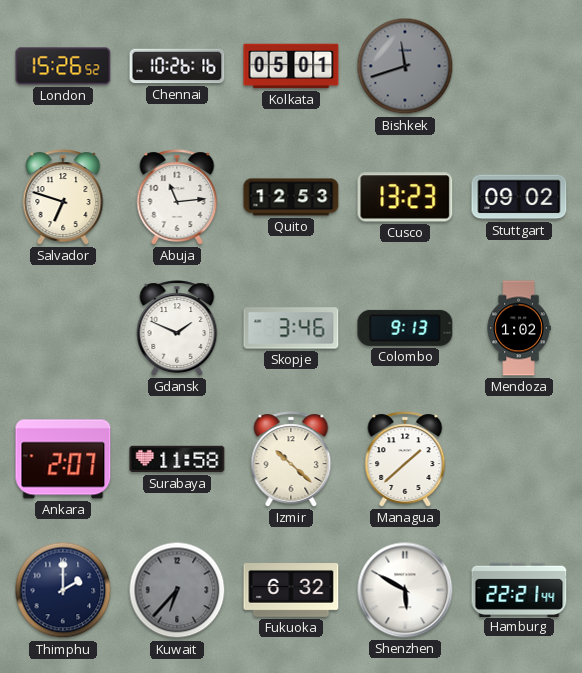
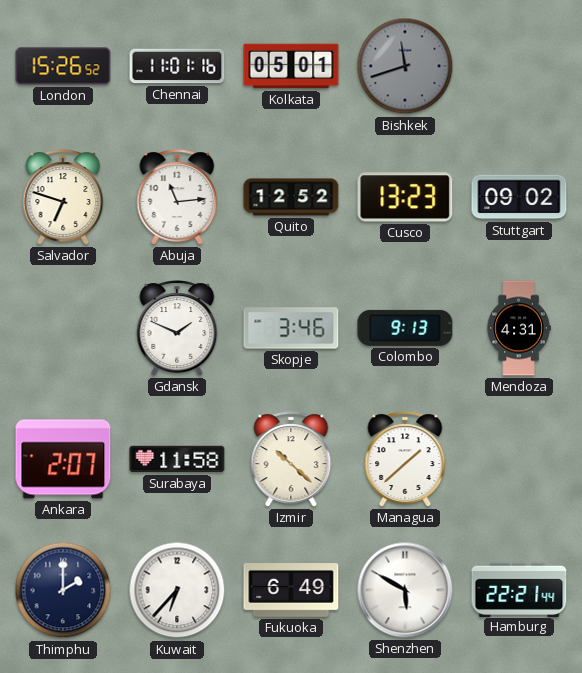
Chennai: 10:26 -> 11:01
Quito: 12:53 -> 12:52
Mendoza: 1:02 -> 4:31
Kuwait dial: grey -> white
Fukuoka: 6:32 -> 6:49
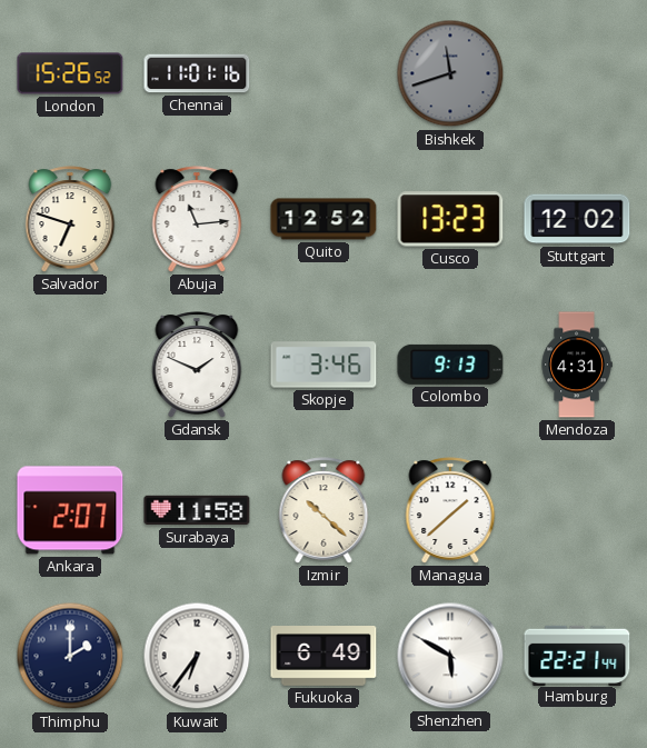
Kolkata: 05:01 -> none
Stuttgart: 09:02 -> 12:02
Kuwait: 6:37 -> 6:36
